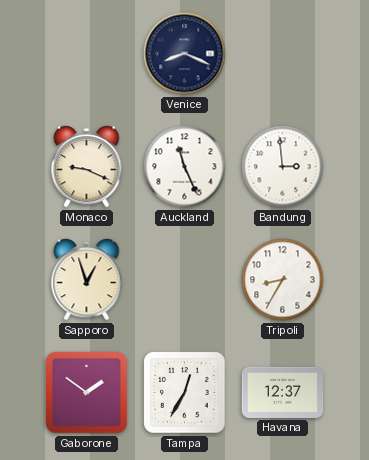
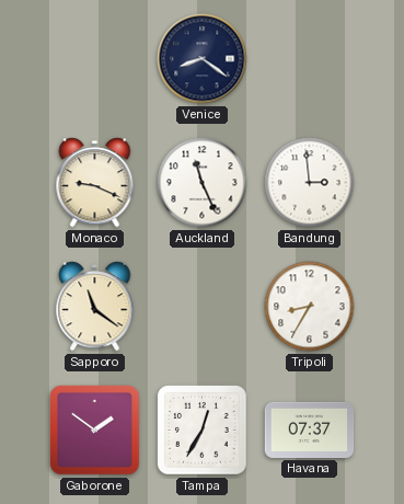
Venice: 8:19 -> 8:21
Sapporo: 12:57 -> 11:21
Havana: 12:37 -> 07:37
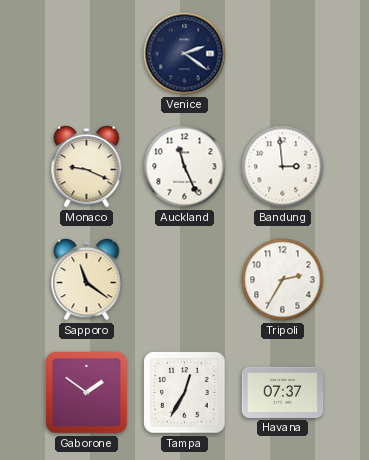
Venice: 8:21 -> 2:21
Tripoli: 8:35 -> 2:35
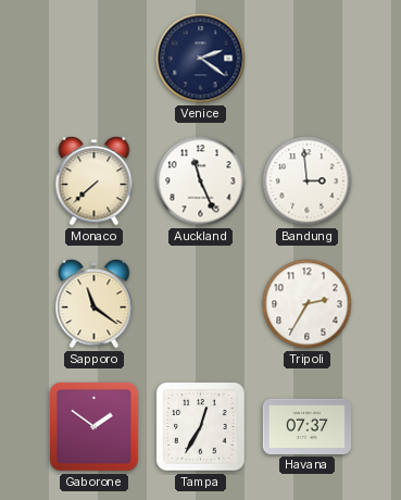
Monaco: 9:19 -> 7:38
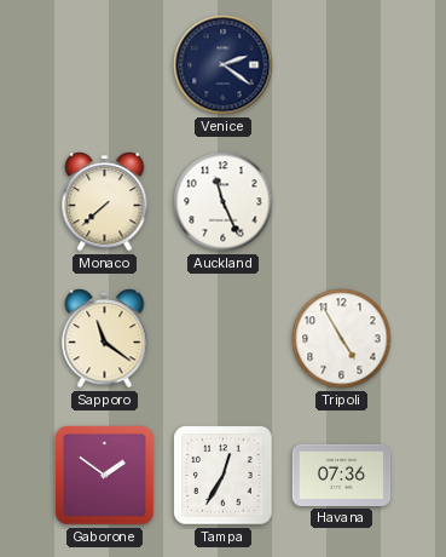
Bandung: 2:59 -> none
Tripoli: 2:35 -> 4:55
Havana: 07:37 -> 07:36
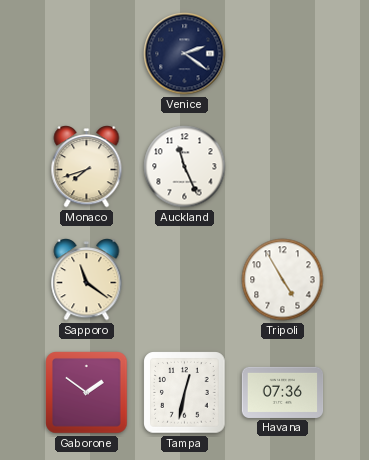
Monaco: 7:38 -> 7:42
Tampa: 12:35 -> 12:32
